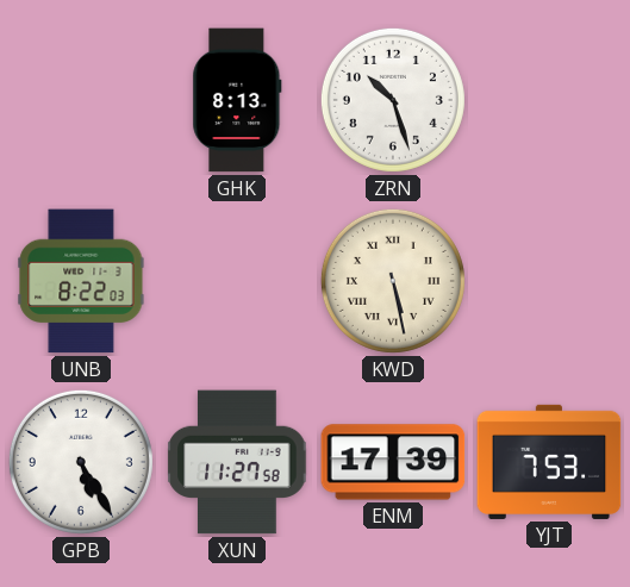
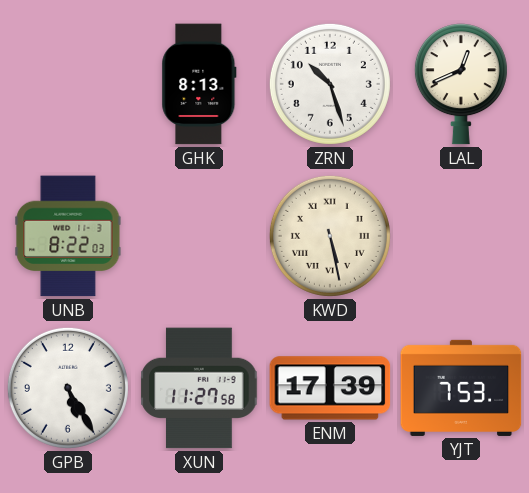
LAL: none -> 12:41
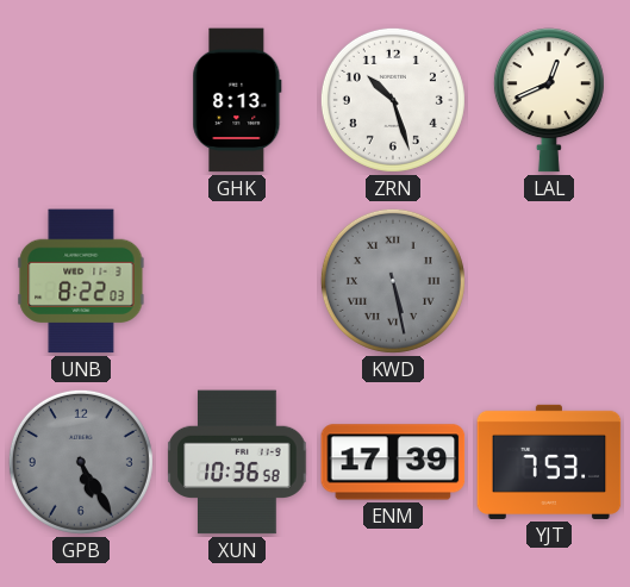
KWD dial: cream -> grey
GPB dial: white -> grey
XUN: 11:27 -> 10:36
